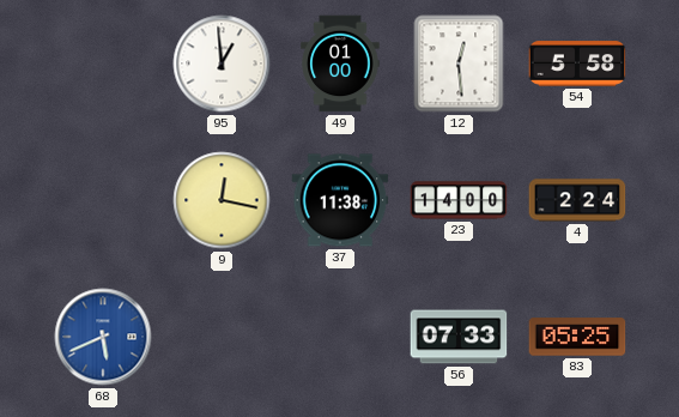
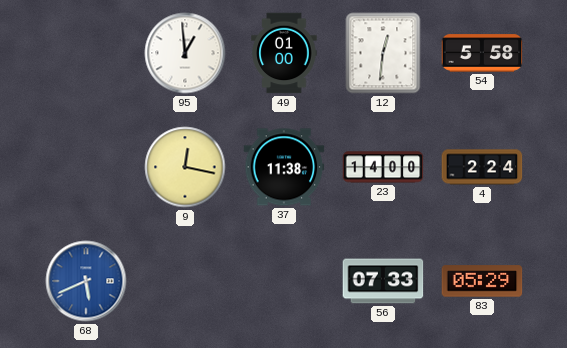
12: 12:29 -> 12:31
83: 05:25 -> 05:29
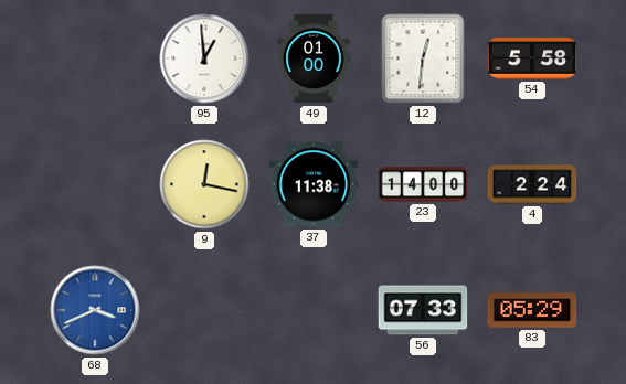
68: 5:41 -> 3:41
